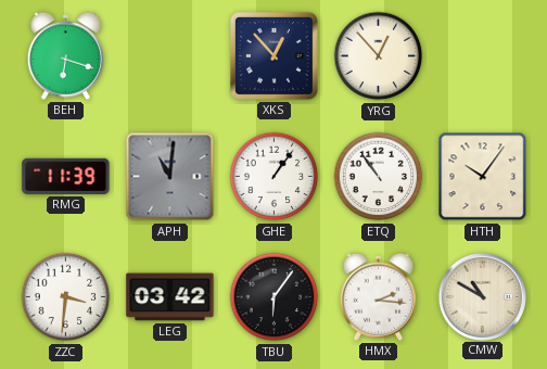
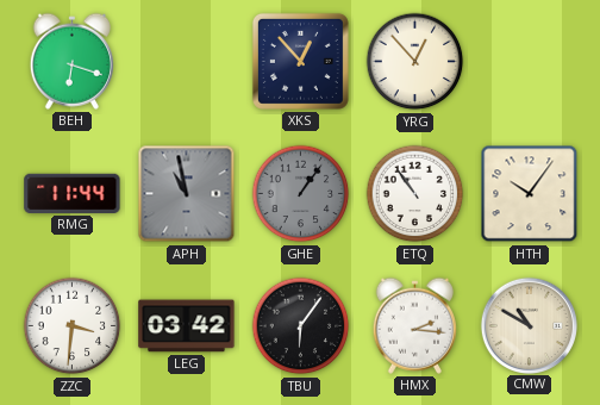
RMG: 11:39 -> 11:44
APH: 11:01 -> 10:58
GHE dial: white -> grey
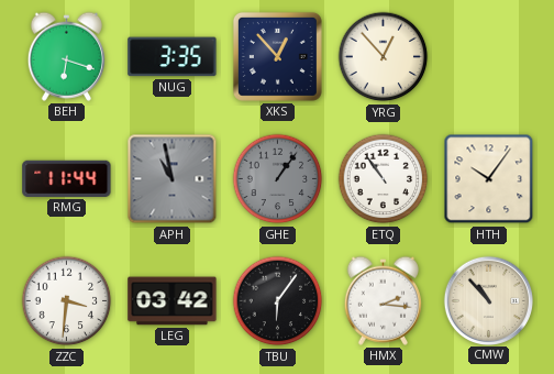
NUG: none -> 3:35
CMW: 10:50 -> 10:53
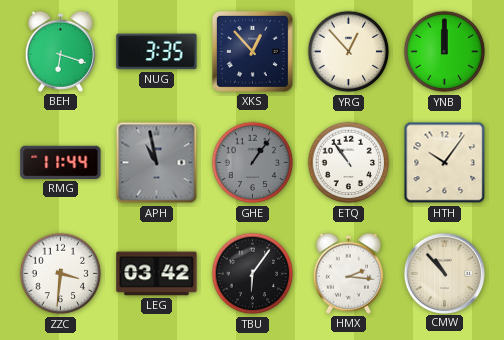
YNB: none -> 12:00
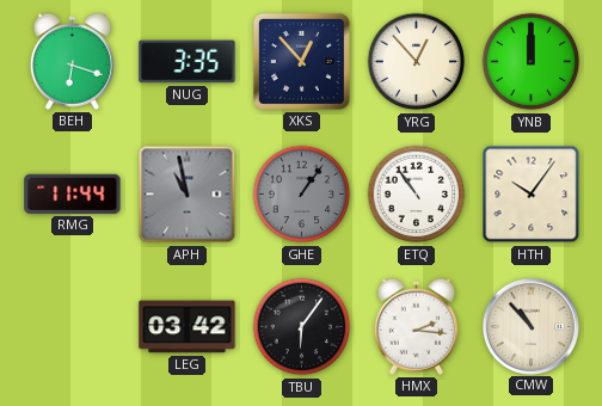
ZZC: 3:31 -> none
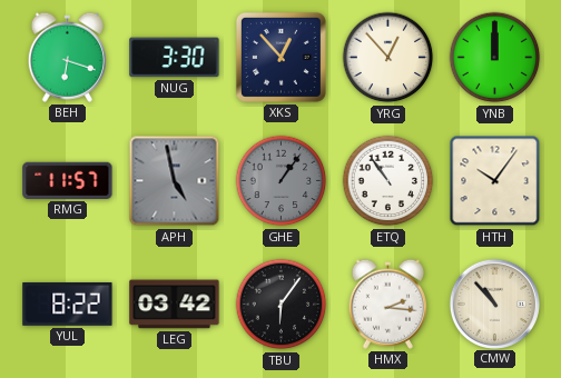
NUG: 3:35 -> 3:30
RMG: 11:44 -> 11:57
APH: 10:58 -> 4:58
YUL: none -> 8:22
